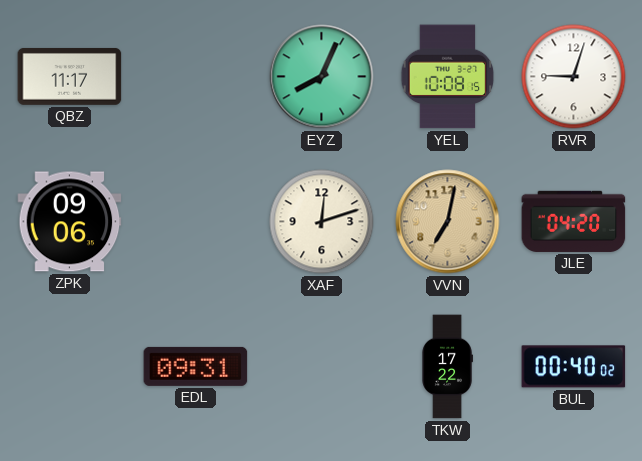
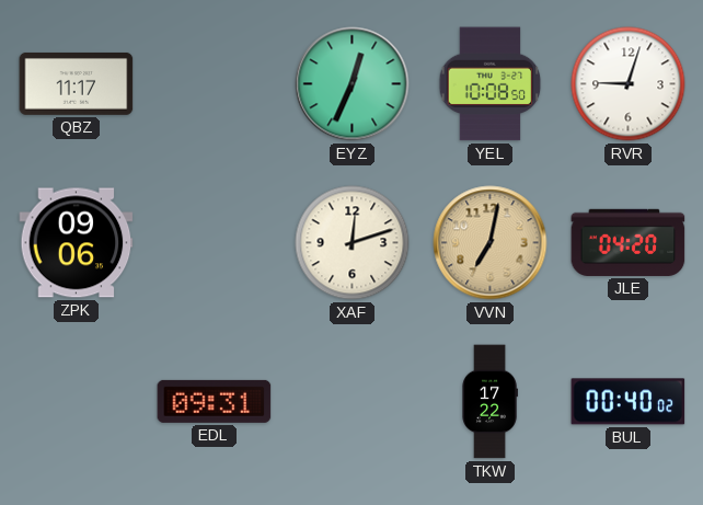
EYZ: 8:04 -> 12:34
YEL: 10:08:15 -> 10:08:50
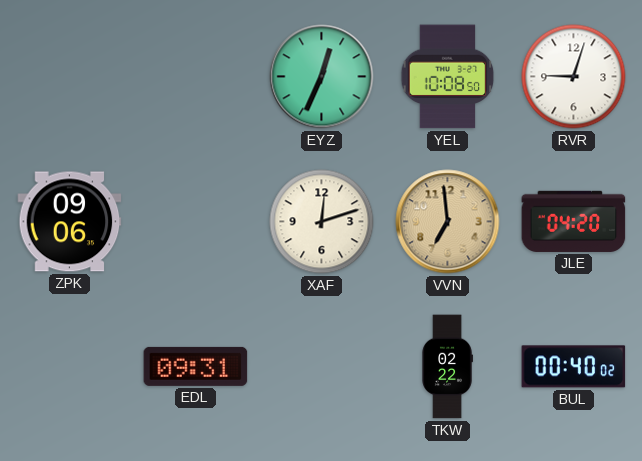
QBZ: 11:17 -> none
VVN: 7:02 -> 6:59
TKW: 17:22 -> 02:22
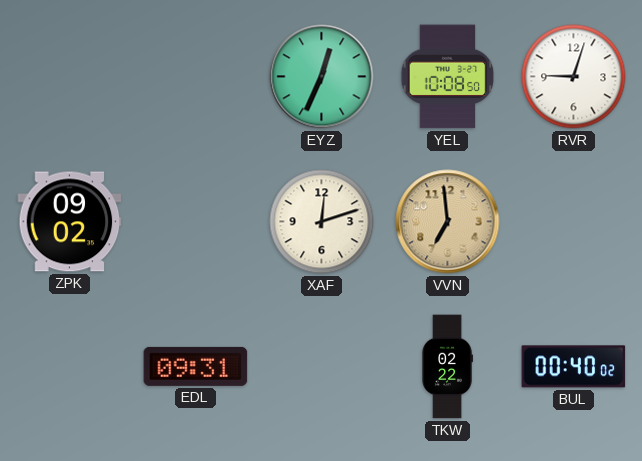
ZPK: 09:06 -> 09:02
JLE: 04:20 -> none
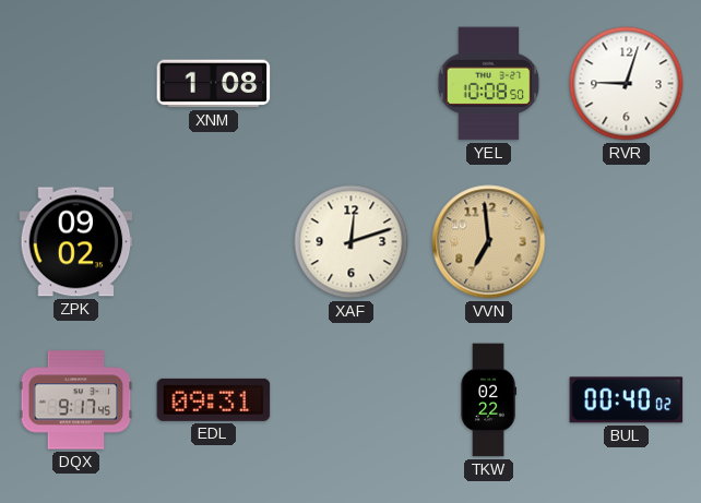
XNM: none -> 1:08
EYZ: 12:34 -> none
DQX: none -> 9:17
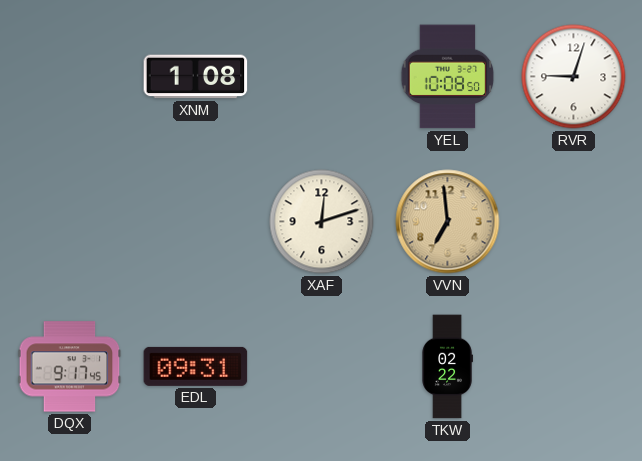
ZPK: 09:02 -> none
BUL: 00:40 -> none
